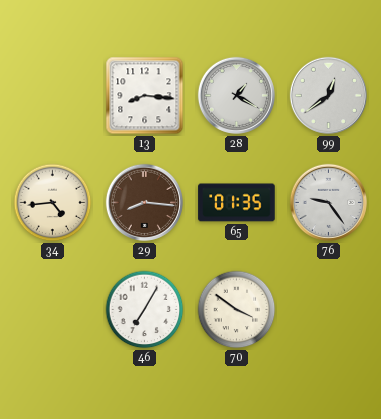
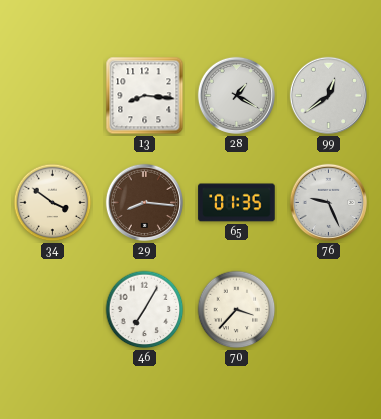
34: 4:44 -> 3:51
76: 9:24 -> 9:26
70: 3:51 -> 3:37
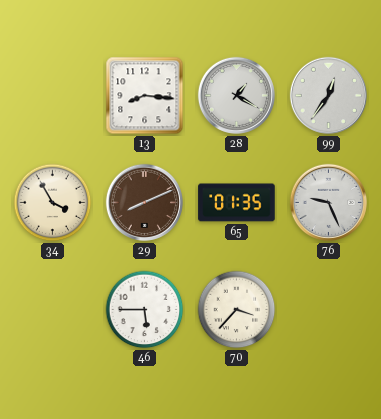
99: 12:39 -> 12:36
34: 3:51 -> 3:55
29: 8:16 -> 8:11
46: 7:05 -> 5:45
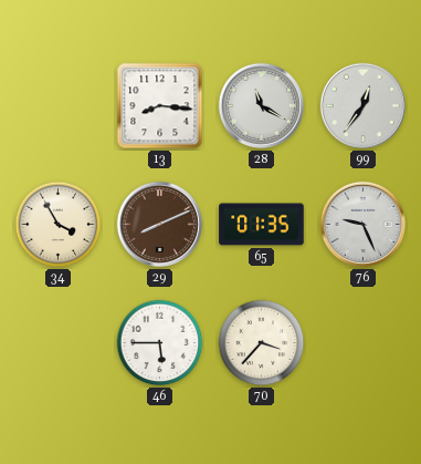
28: 1:20 -> 11:20
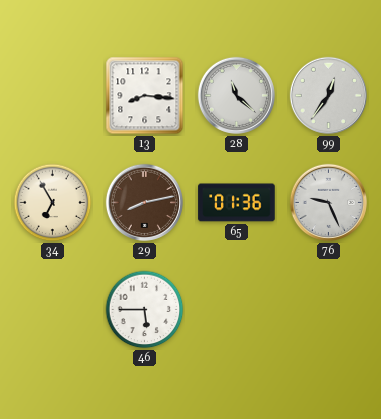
28: 11:20 -> 11:22
34: 3:55 -> 6:55
29: 8:11 -> 8:13
65: 01:35 -> 01:36
70: 3:37 -> none
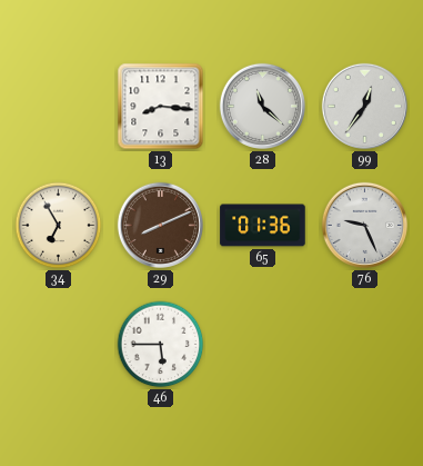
29: 8:13 -> 8:11
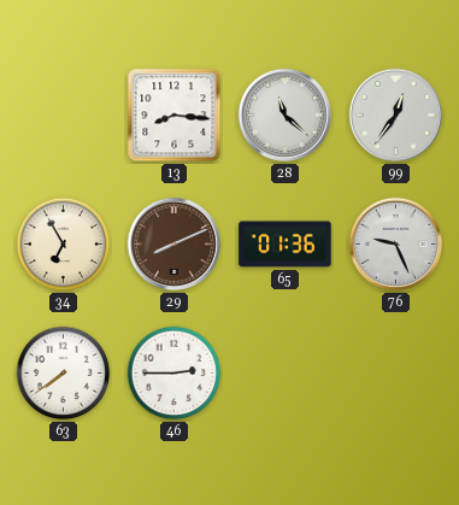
63: none -> 7:39
46: 5:45 -> 2:45
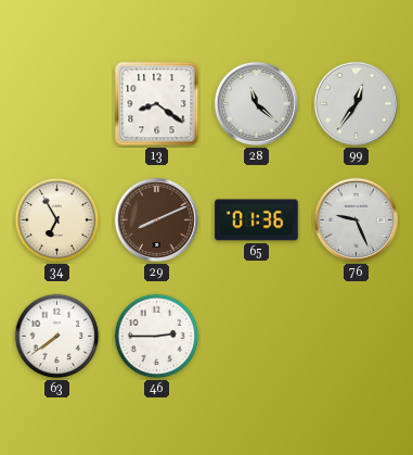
13: 8:16 -> 8:21
